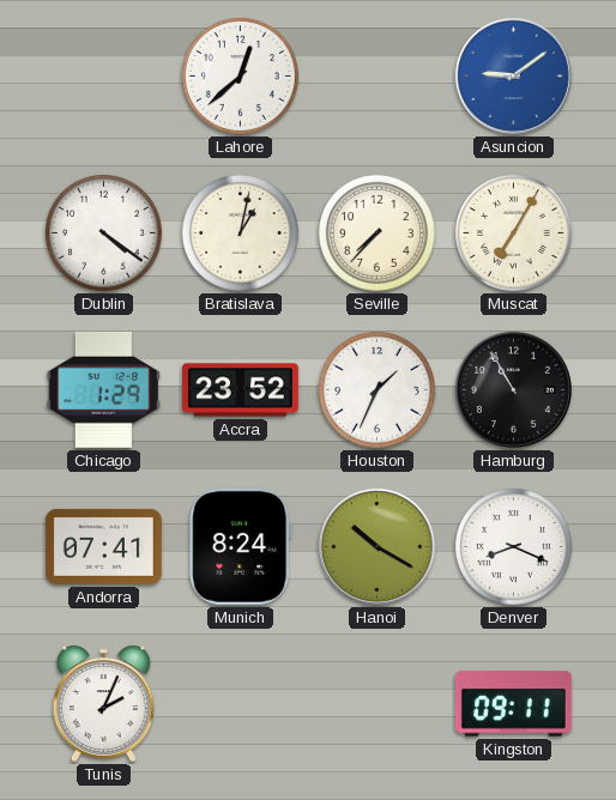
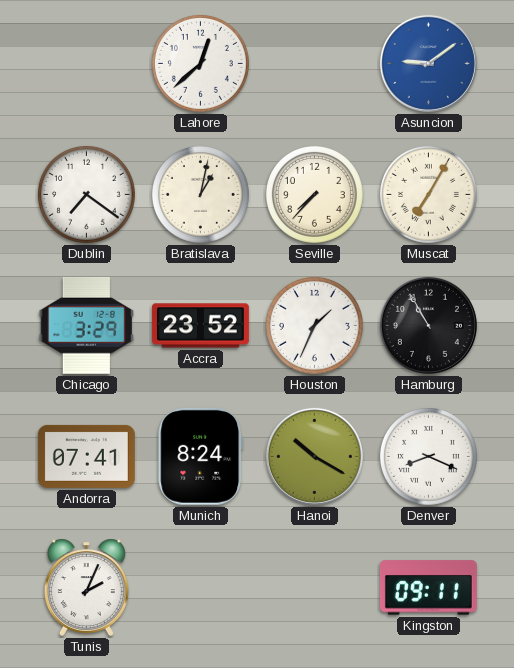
Dublin: 4:21 -> 7:21
Chicago: 1:29 -> 3:29
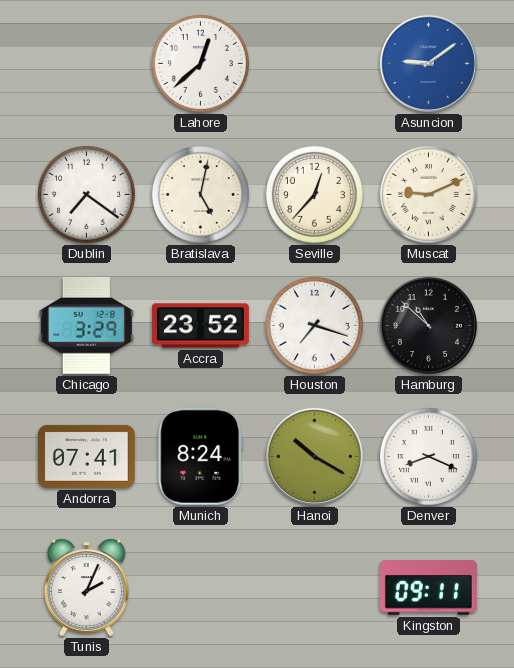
Bratislava: 1:02 -> 5:02
Seville: 7:37 -> 12:37
Muscat: 7:05 -> 9:11
Houston: 1:34 -> 7:18
Hamburg: 10:55 -> 10:52
